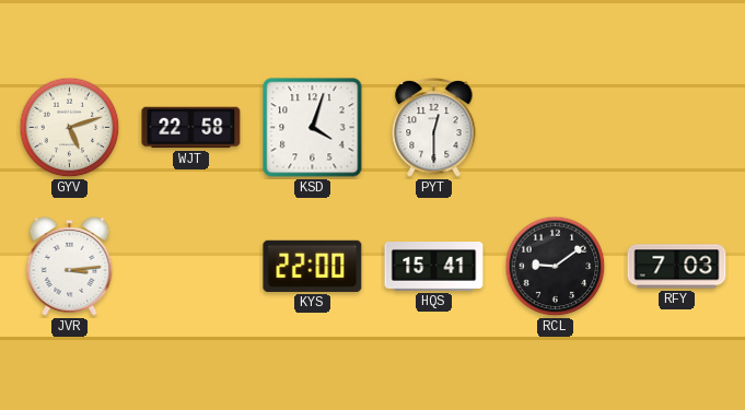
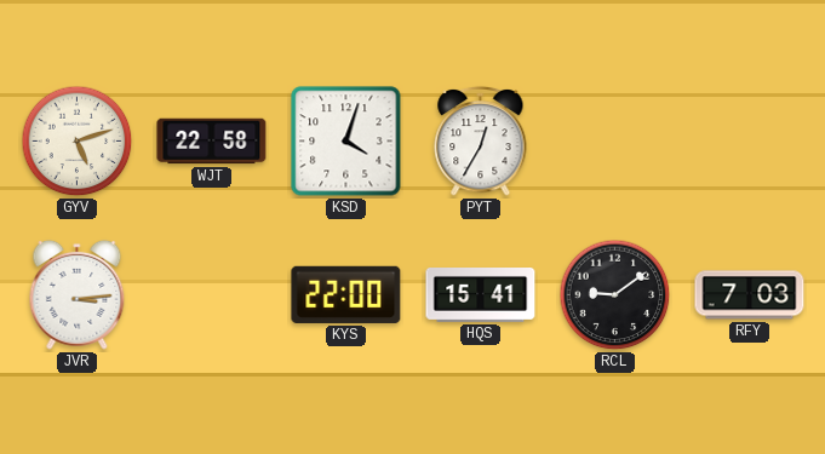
PYT: 12:30 -> 12:35
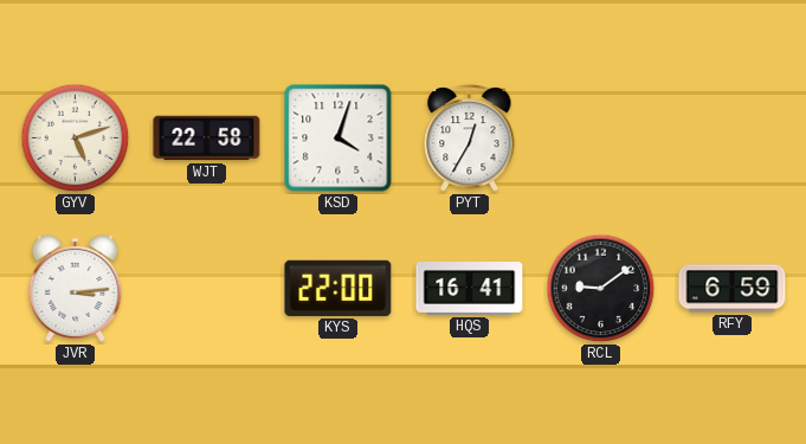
HQS: 15:41 -> 16:41
RFY: 7:03 -> 6:59
